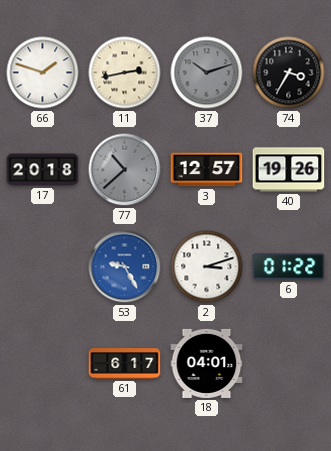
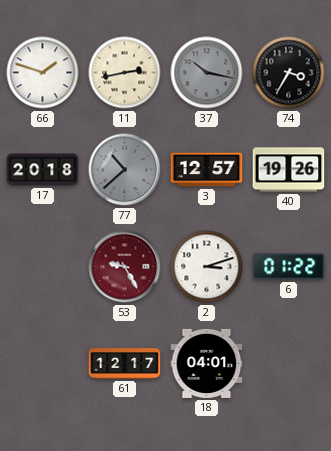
37: 10:12 -> 10:17
53 dial: blue -> burgundy
61: 6:17 -> 12:17
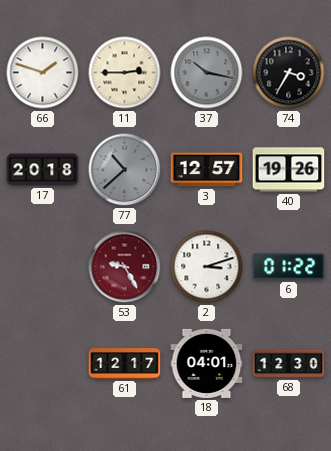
11: 2:43 -> 2:45
68: none -> 12:30
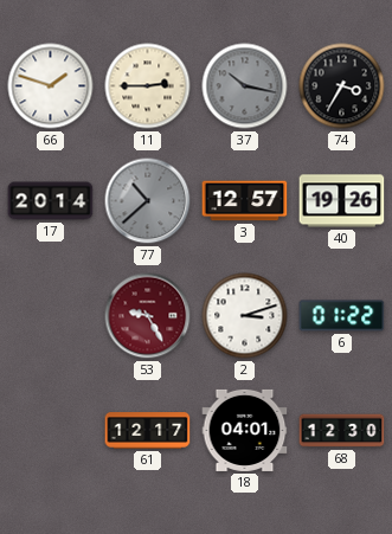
17: 20:18 -> 20:14
